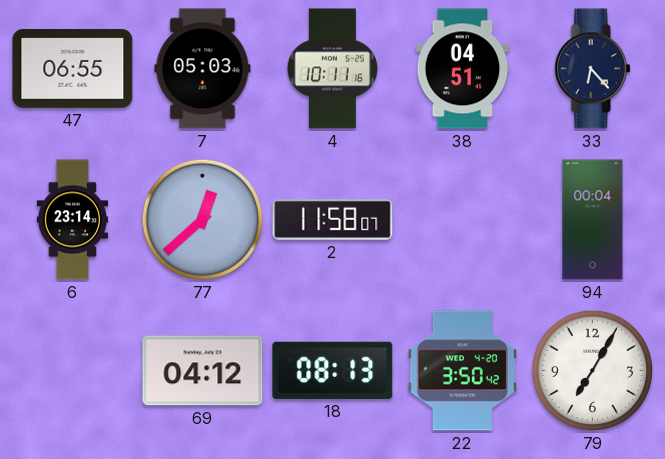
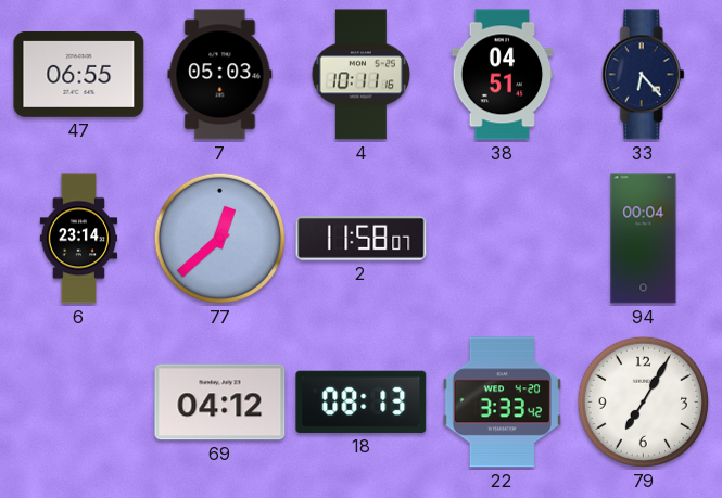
22: 3:50 -> 3:33
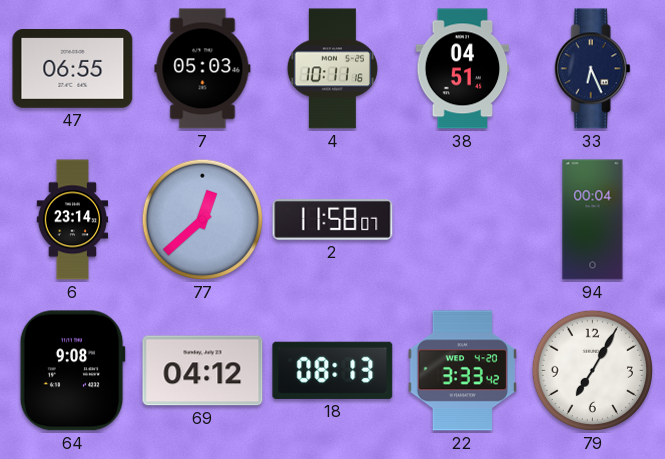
33: 6:23 -> 6:26
64: none -> 9:08
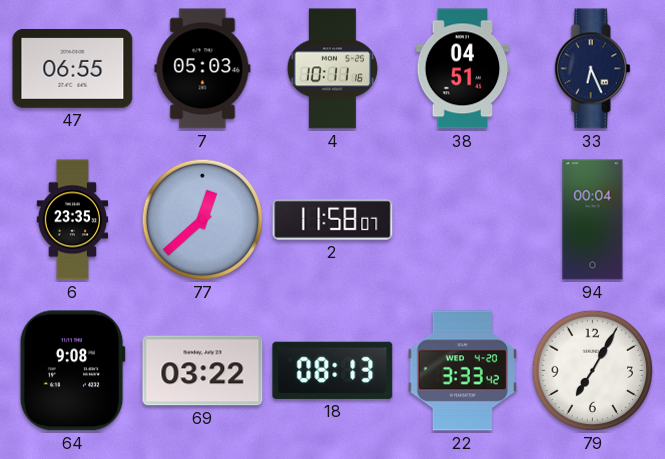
6: 23:14 -> 23:35
69: 04:12 -> 03:22
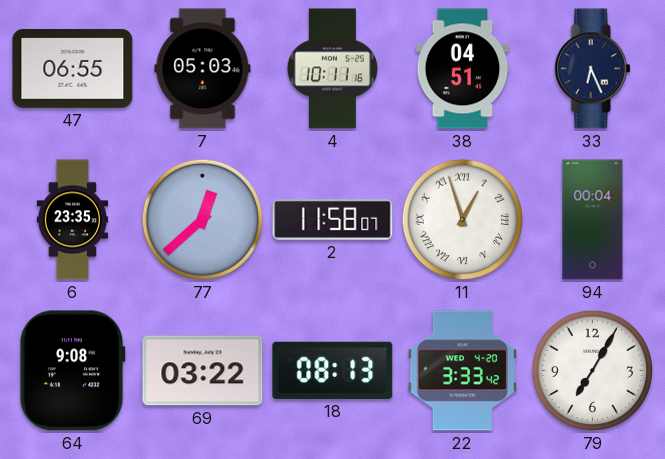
11: none -> 12:57
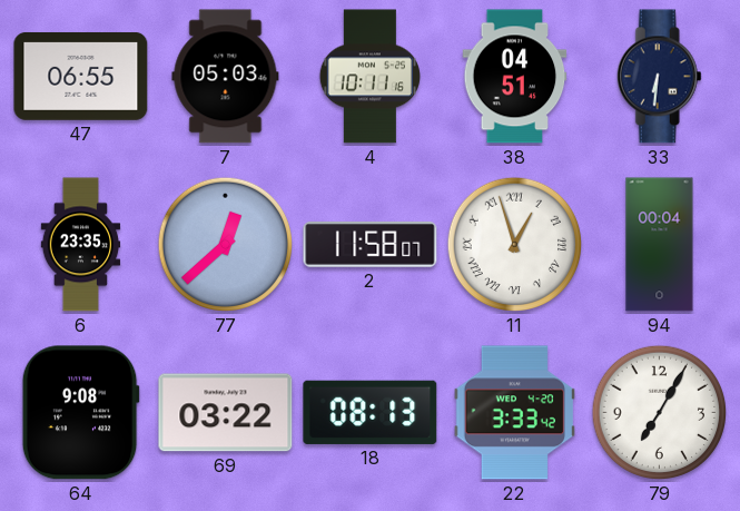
33: 6:26 -> 6:31
